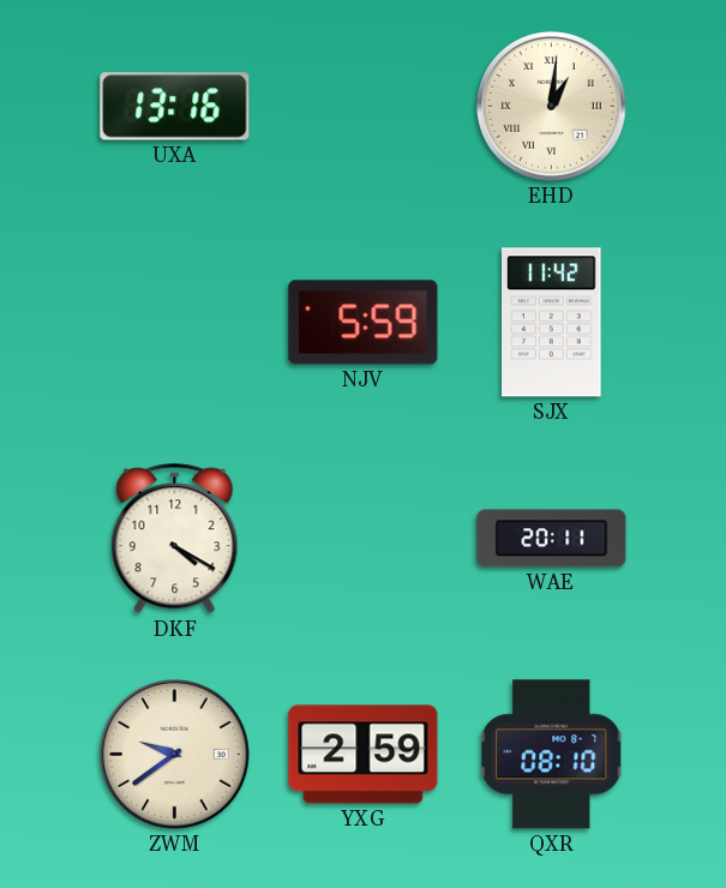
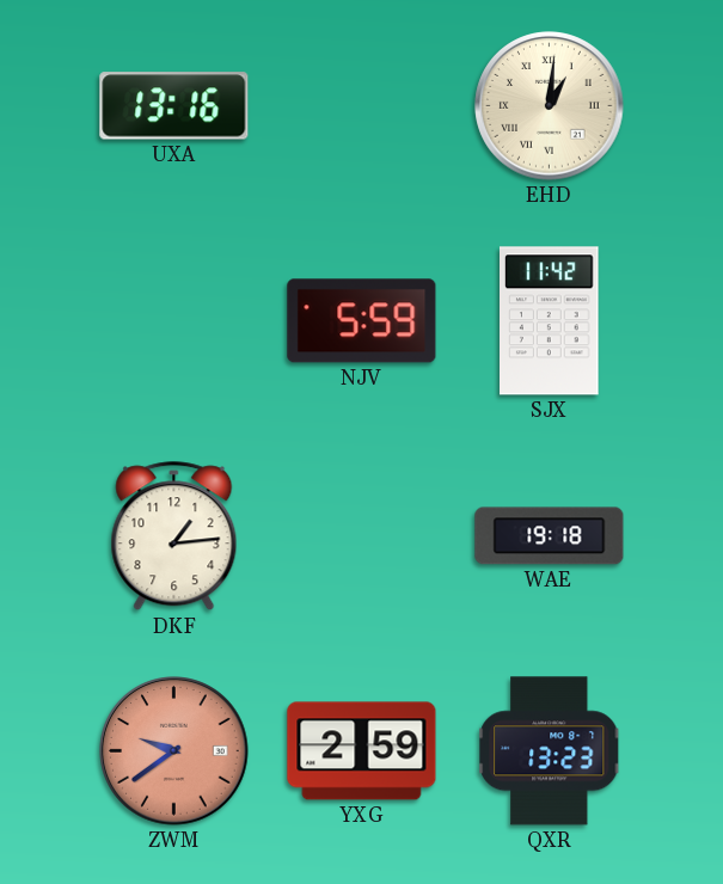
DKF: 4:20 -> 1:14
WAE: 20:11 -> 19:18
ZWM dial: cream -> salmon
QXR: 08:10 -> 13:23
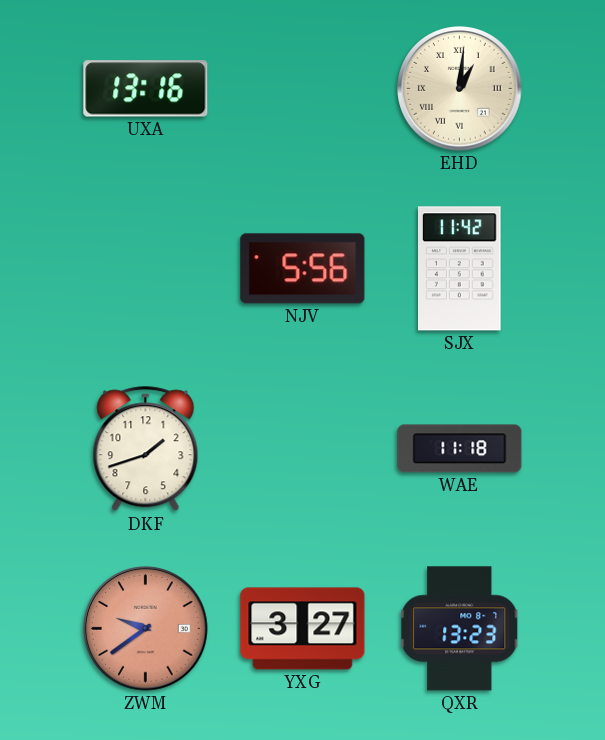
NJV: 5:59 -> 5:56
DKF: 1:14 -> 1:42
WAE: 19:18 -> 11:18
YXG: 2:59 -> 3:27
